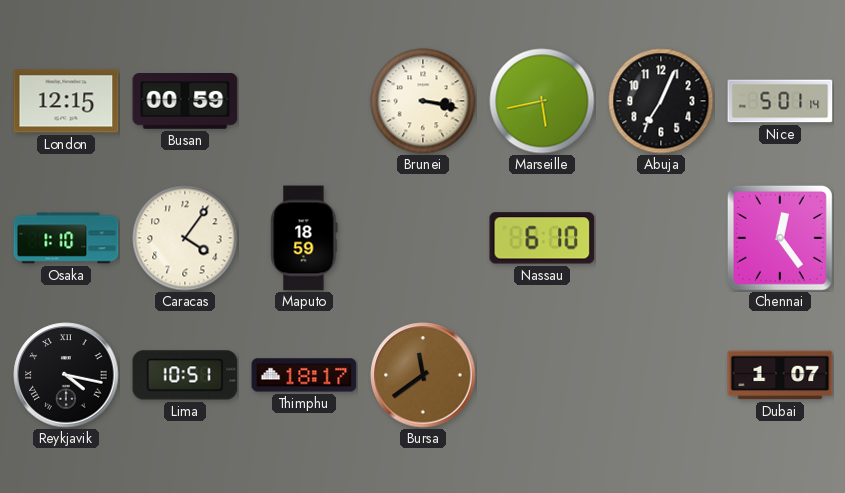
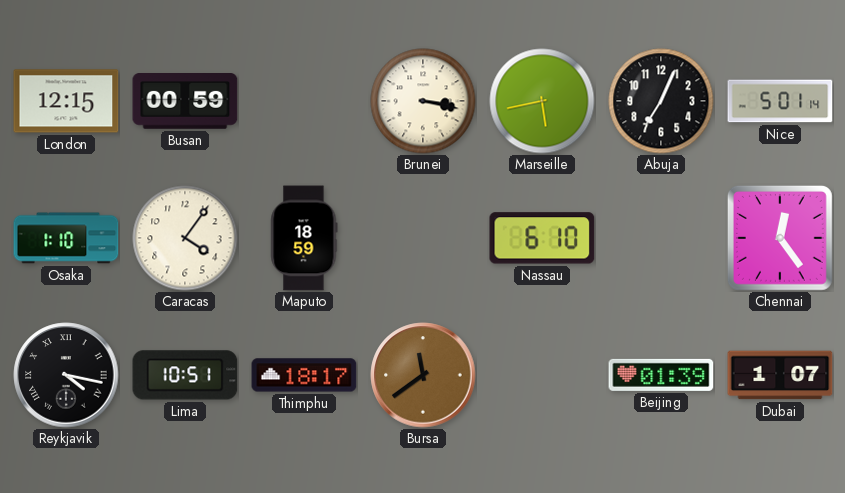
Beijing: none -> 01:39
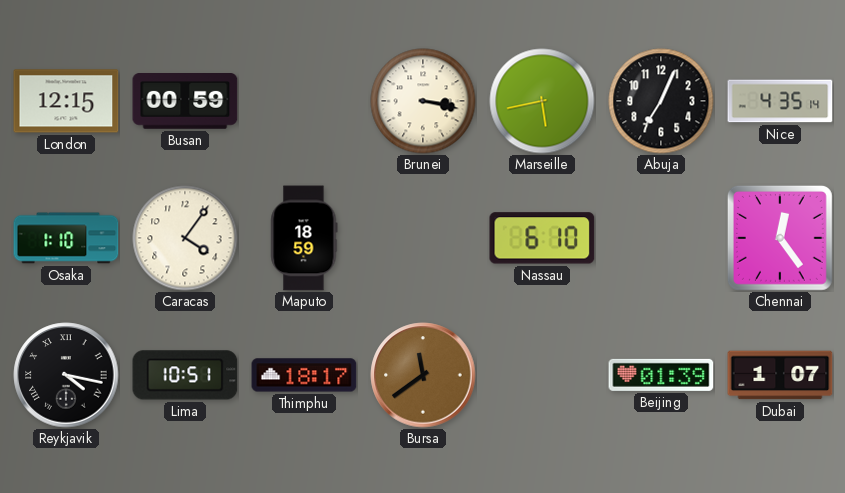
Nice: 5:01 -> 4:35
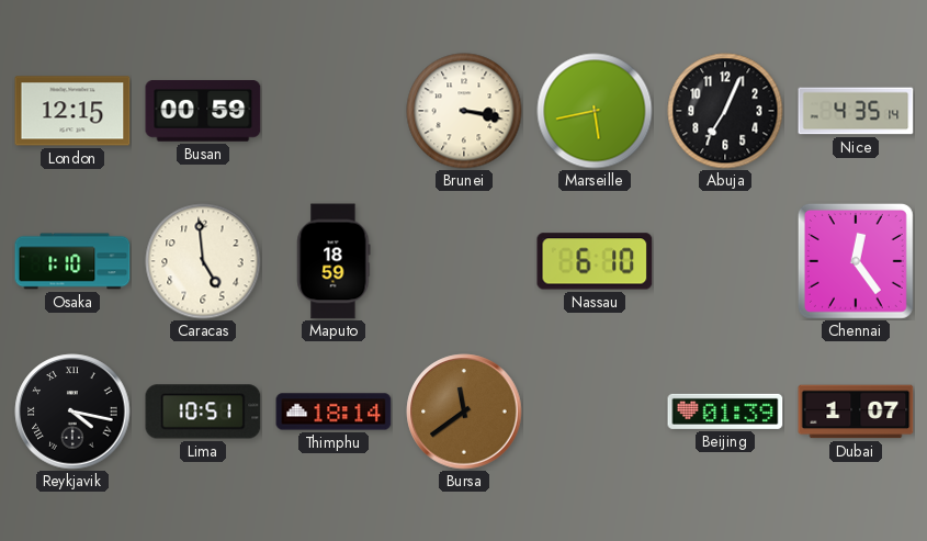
Caracas: 4:06 -> 4:59
Thimphu: 18:17 -> 18:14
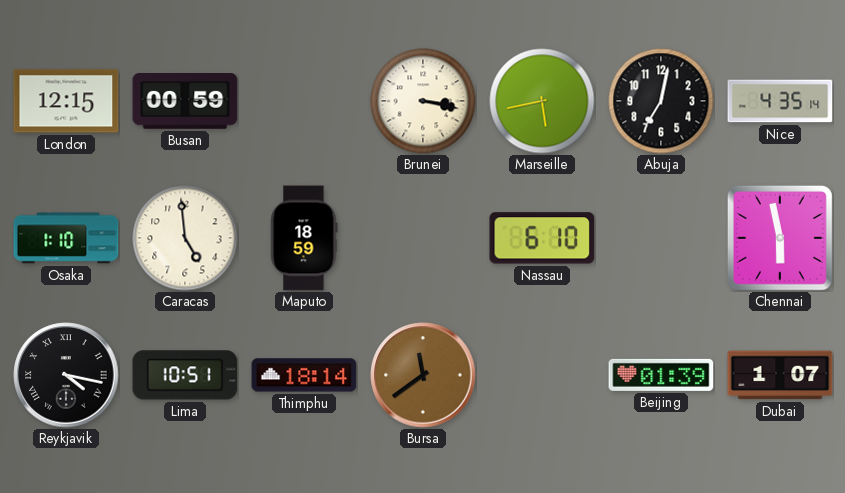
Abuja: 7:04 -> 7:02
Chennai: 12:24 -> 5:58
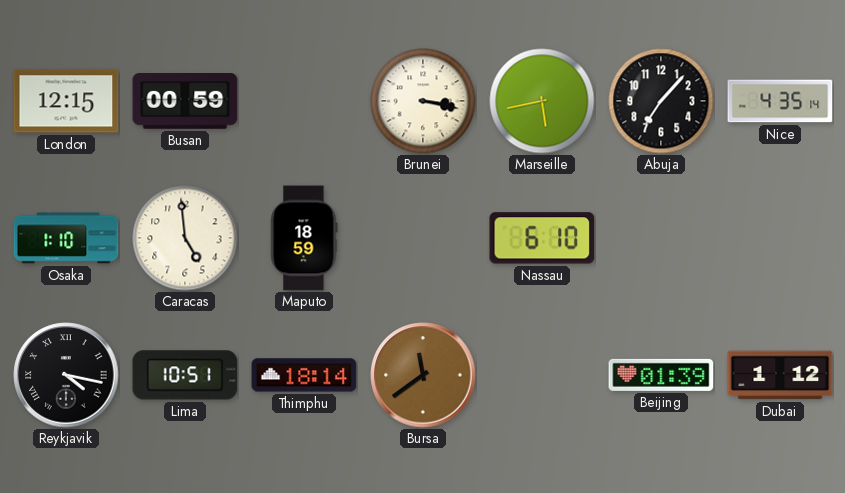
Abuja: 7:02 -> 7:07
Chennai: 5:58 -> none
Dubai: 1:07 -> 1:12
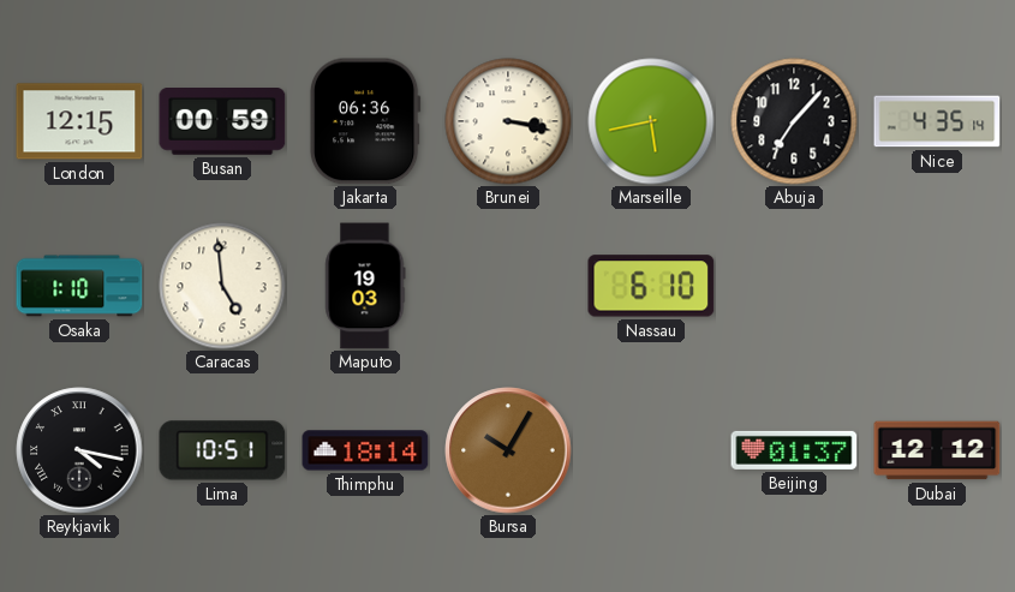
Jakarta: none -> 06:36
Maputo: 18:59 -> 19:03
Bursa: 11:39 -> 10:05
Beijing: 01:39 -> 01:37
Dubai: 1:12 -> 12:12
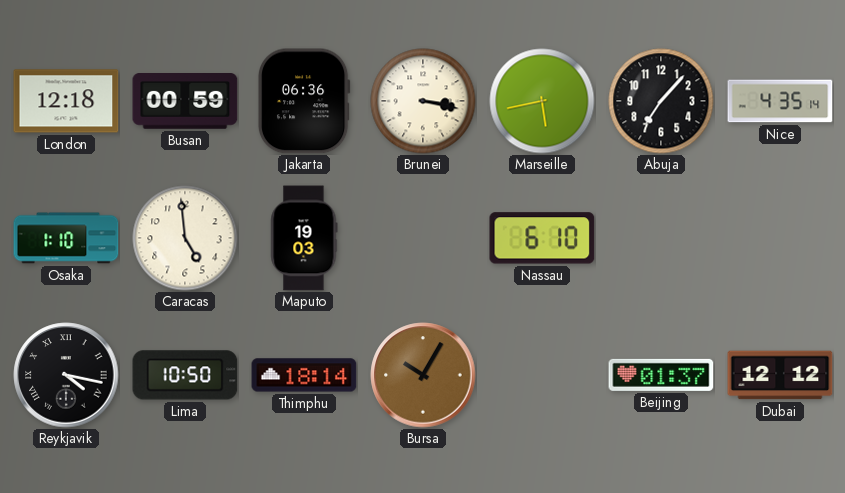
London: 12:15 -> 12:18
Lima: 10:51 -> 10:50
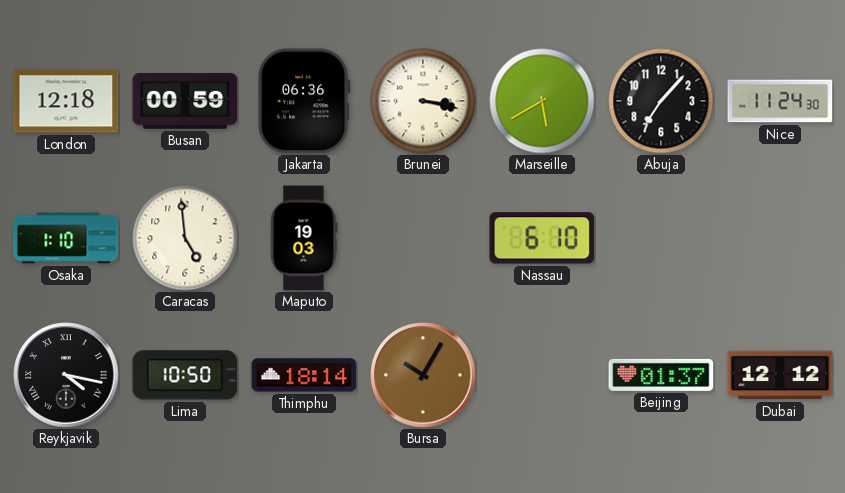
Marseille: 5:43 -> 5:40
Nice: 4:35 -> 11:24
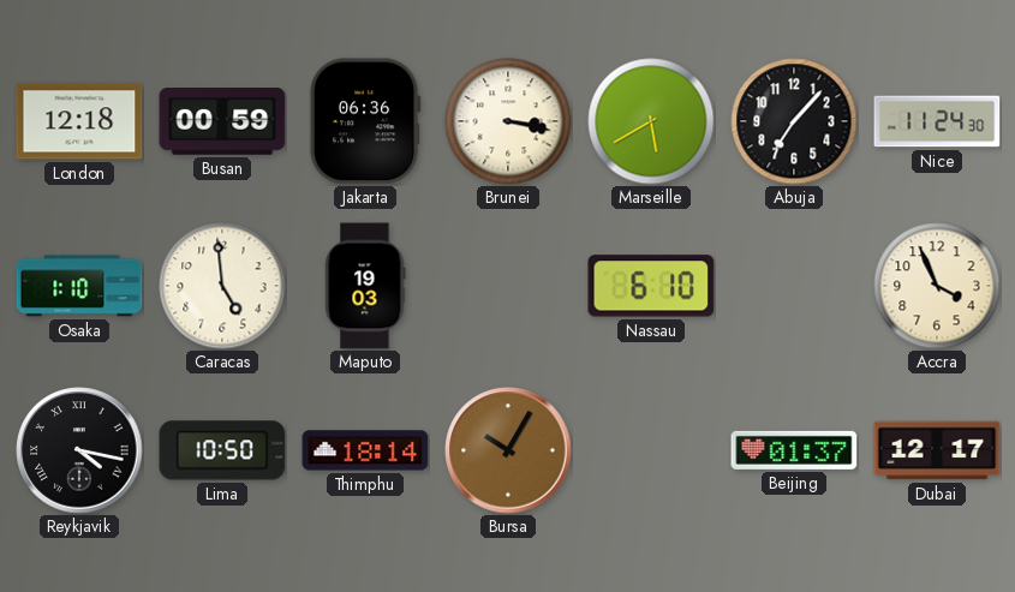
Accra: none -> 3:56
Dubai: 12:12 -> 12:17
